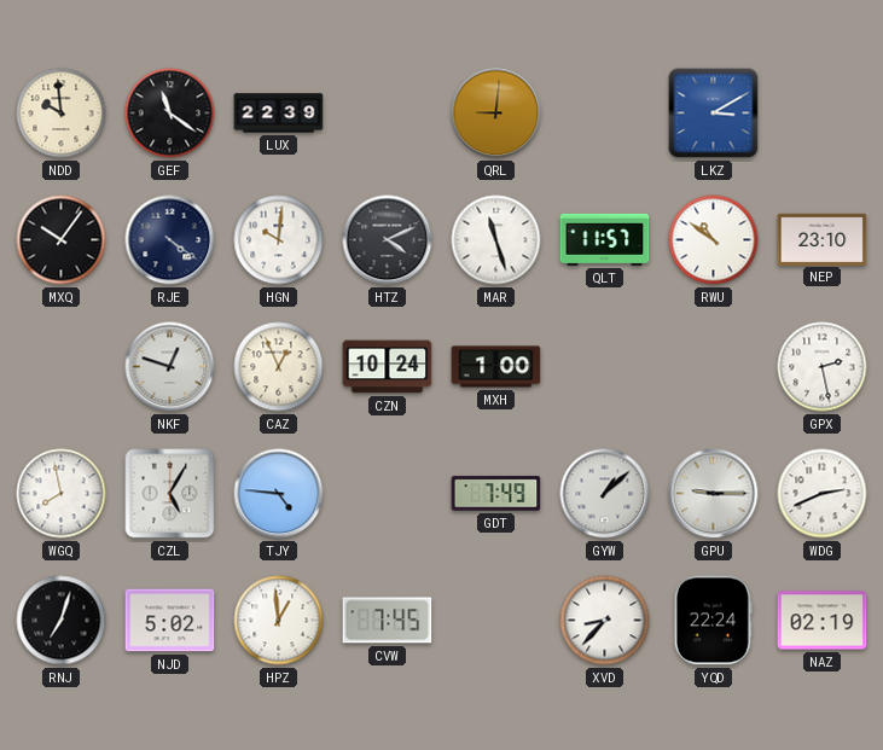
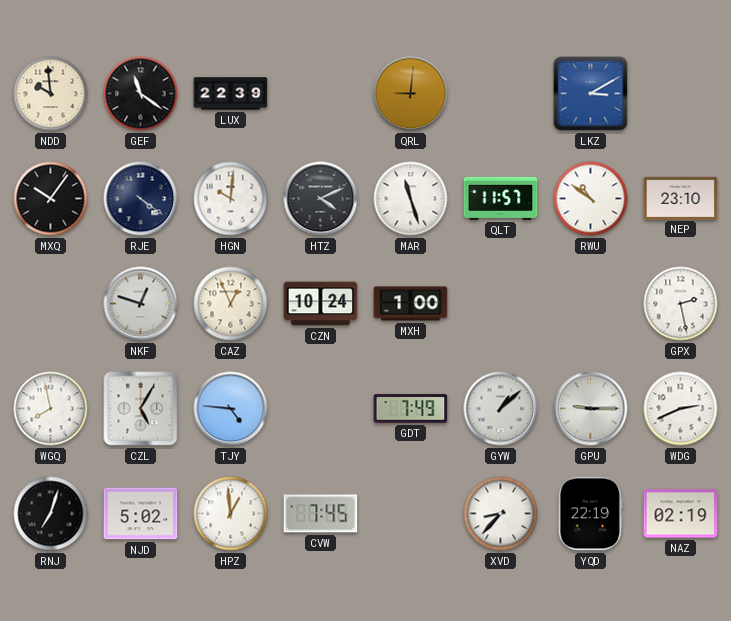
YQD: 22:24 -> 22:19
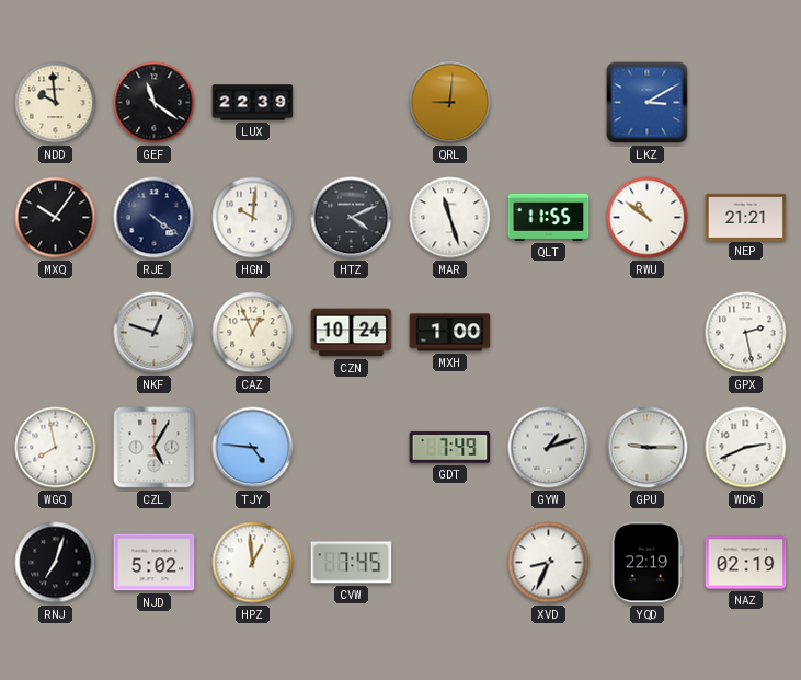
QLT: 11:57 -> 11:55
NEP: 23:10 -> 21:21
GYW: 1:08 -> 1:12
XVD: 8:37 -> 8:34
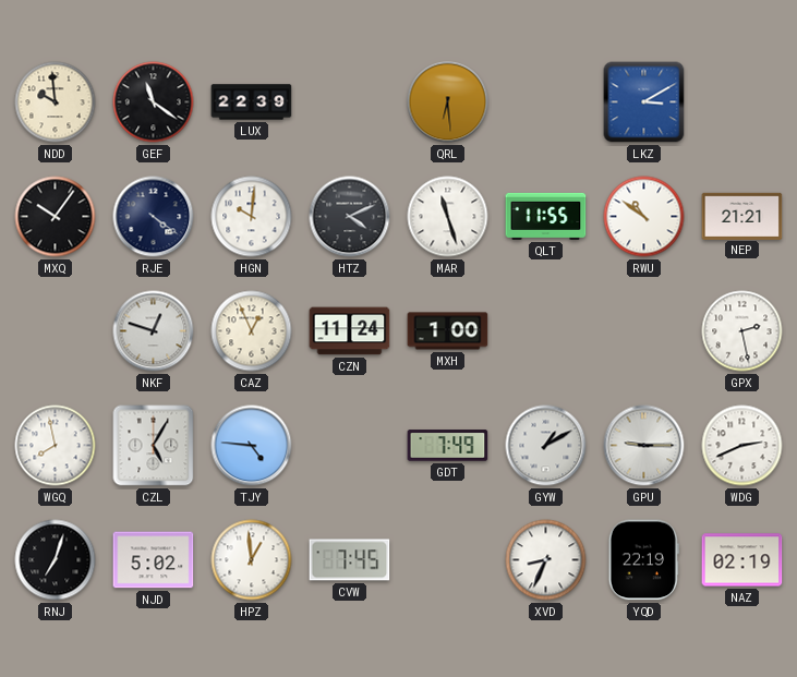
QRL: 9:01 -> 6:29
CZN: 10:24 -> 11:24
GYW: 1:12 -> 1:10
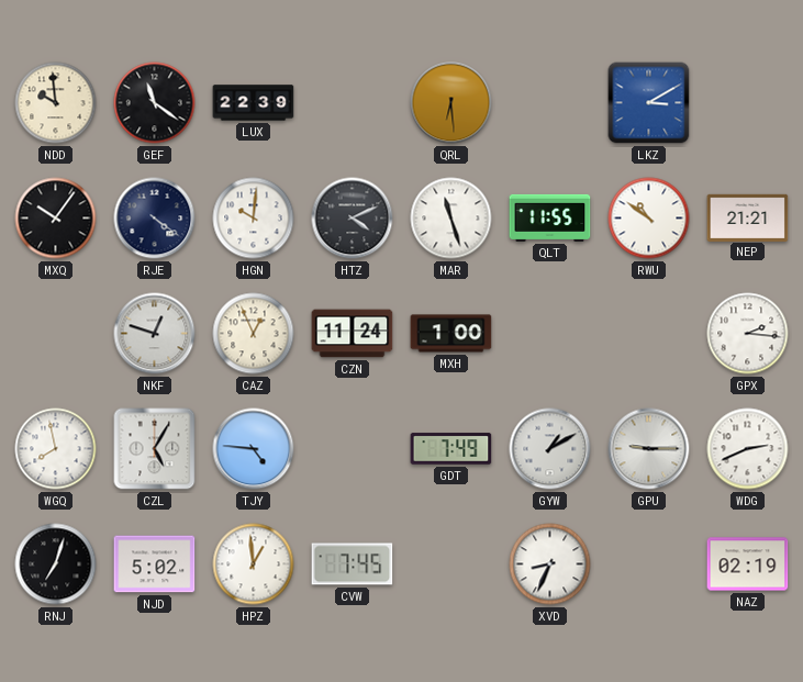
GPX: 2:28 -> 2:16
YQD: 22:19 -> none
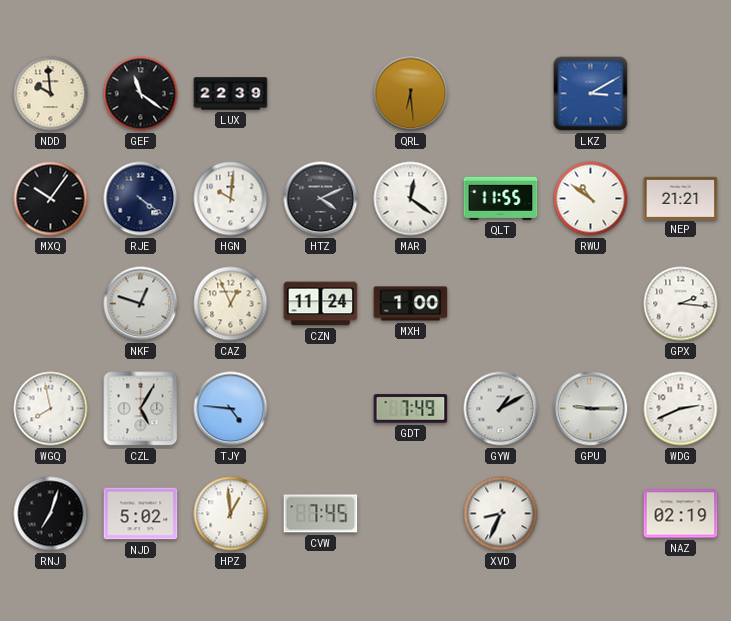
MAR: 11:27 -> 12:21
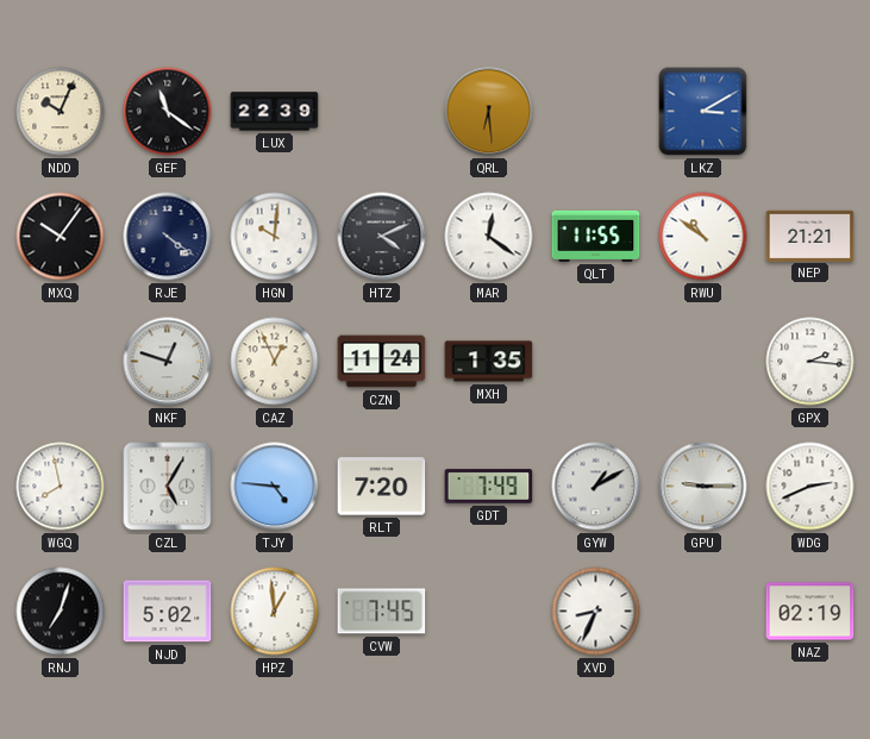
NDD: 9:59 -> 10:04
MXH: 1:00 -> 1:35
RLT: none -> 7:20
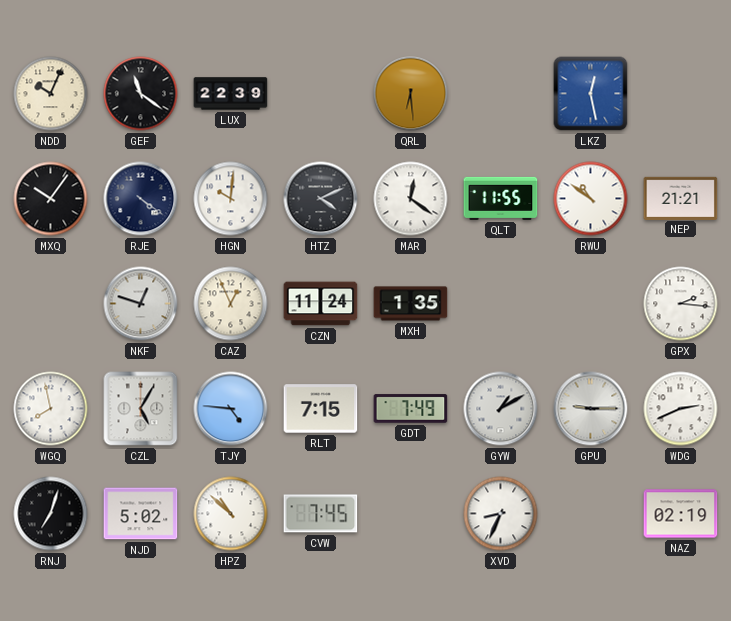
LKZ: 3:10 -> 12:28
RLT: 7:20 -> 7:15
HPZ: 12:59 -> 10:52
